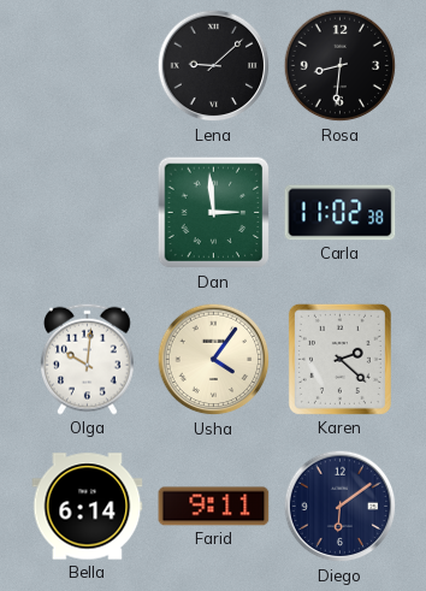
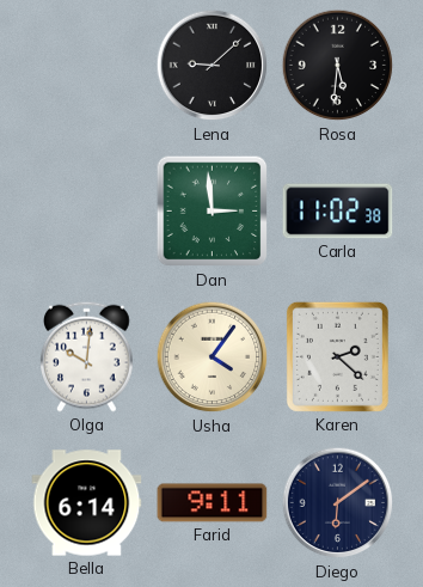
Rosa: 8:31 -> 5:31
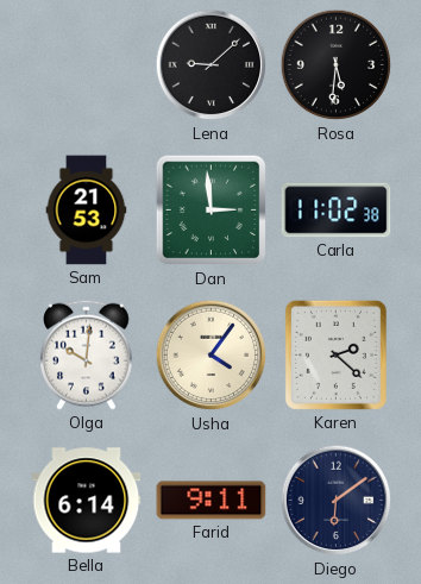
Sam: none -> 21:53
